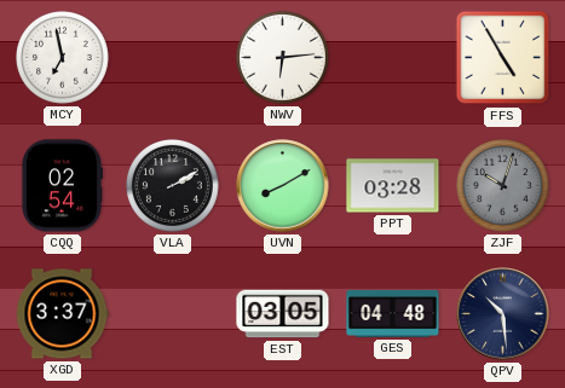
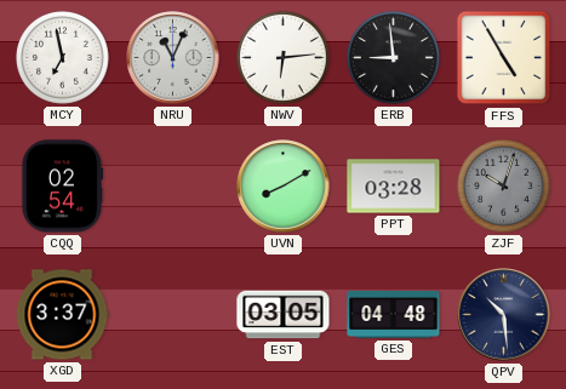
NRU: none -> 11:04
ERB: none -> 8:59
VLA: 2:10 -> none
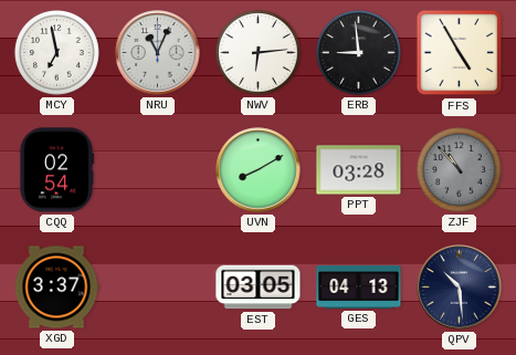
ZJF: 10:03 -> 10:53
GES: 04:48 -> 04:13
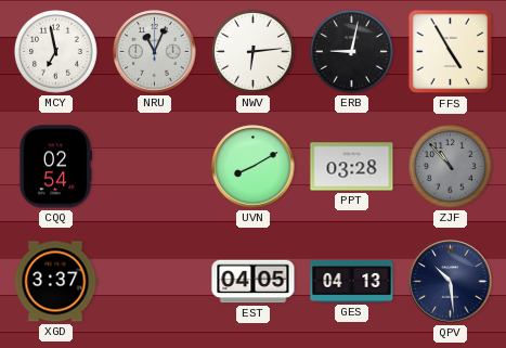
ERB: 8:59 -> 9:02
EST: 03:05 -> 04:05
